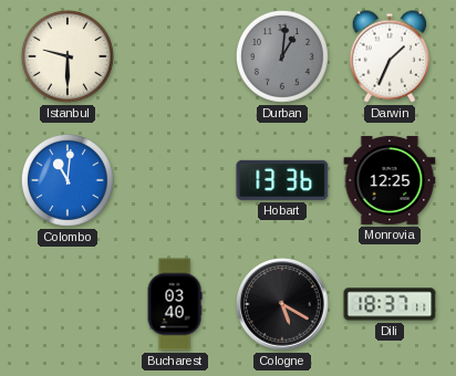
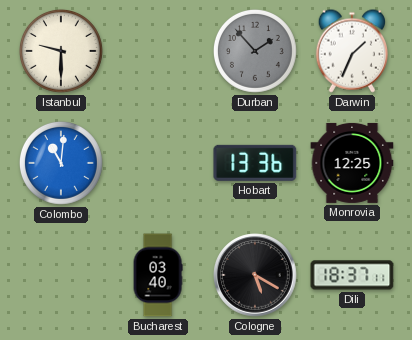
Durban: 1:01 -> 1:53
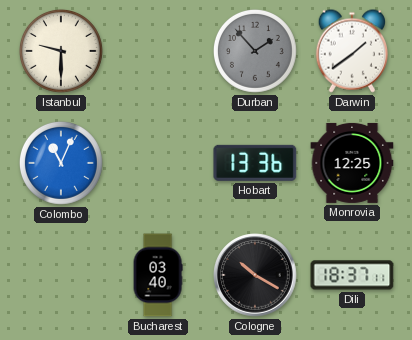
Darwin: 1:34 -> 1:39
Colombo: 11:01 -> 11:04
Cologne: 5:20 -> 10:20
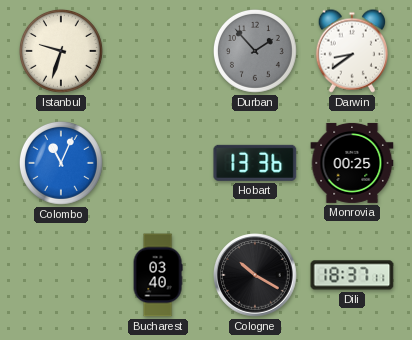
Istanbul: 9:30 -> 9:33
Darwin: 1:39 -> 8:39
Monrovia: 12:25 -> 00:25
